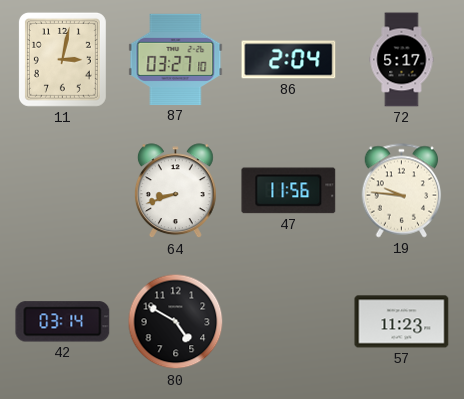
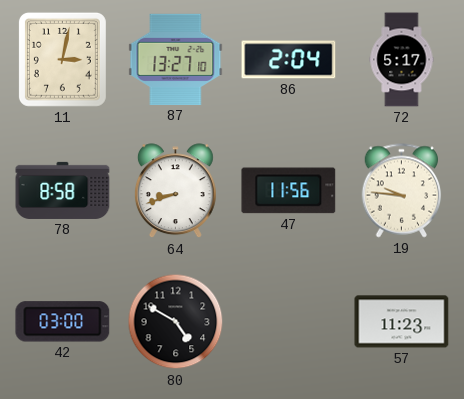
87: 03:27 -> 13:27
78: none -> 8:58
42: 03:14 -> 03:00
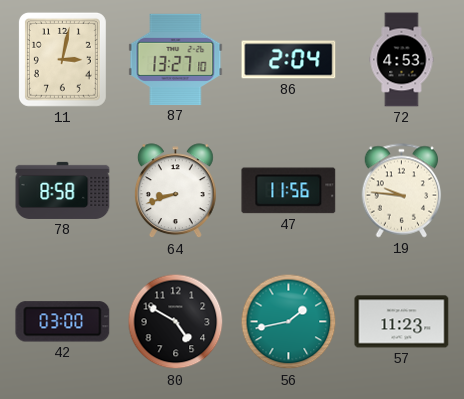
72: 5:17 -> 4:53
56: none -> 1:43
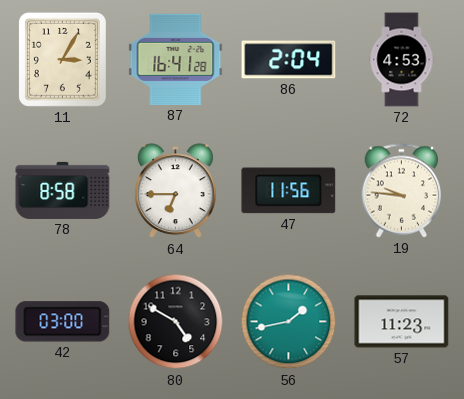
11: 3:02 -> 3:05
87: 13:27 -> 16:41
64: 8:42 -> 6:45
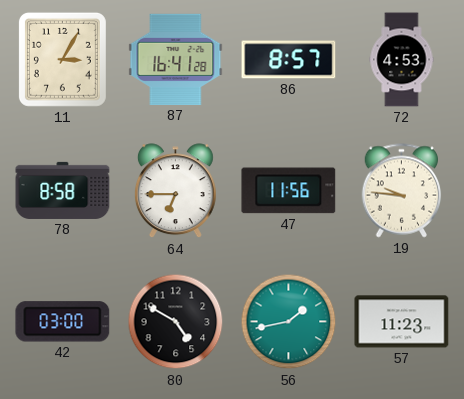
86: 2:04 -> 8:57
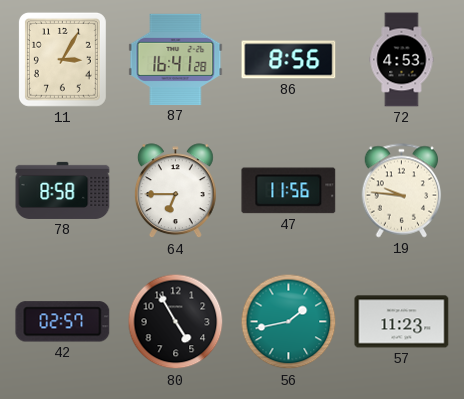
86: 8:57 -> 8:56
42: 03:00 -> 02:57
80: 4:50 -> 4:55
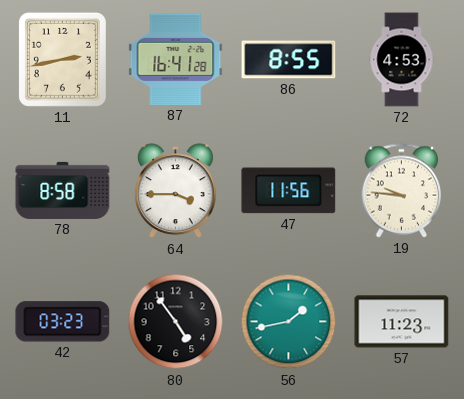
11: 3:05 -> 2:43
86: 8:56 -> 8:55
64: 6:45 -> 3:45
42: 02:57 -> 03:23
80: 4:55 -> 4:54
